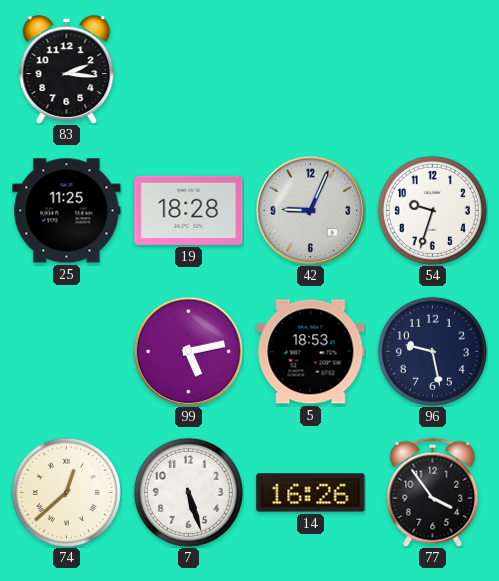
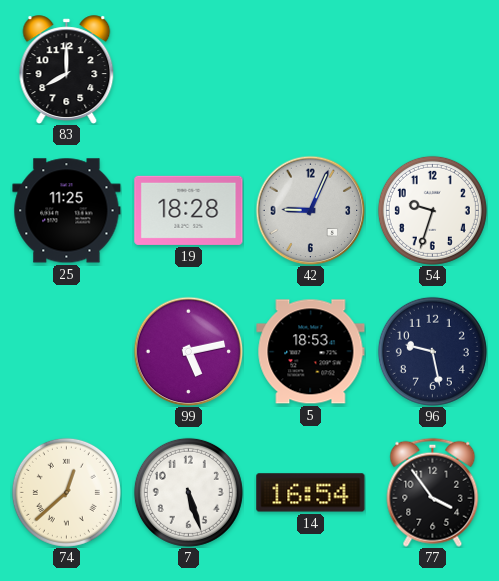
83: 2:16 -> 8:00
14: 16:26 -> 16:54
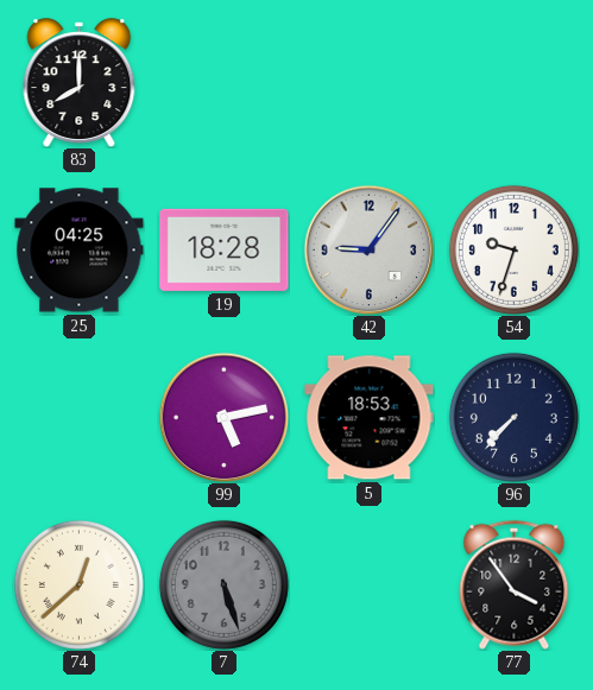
25: 11:25 -> 04:25
42: 9:04 -> 9:06
96: 9:28 -> 7:37
7 dial: white -> grey
14: 16:54 -> none
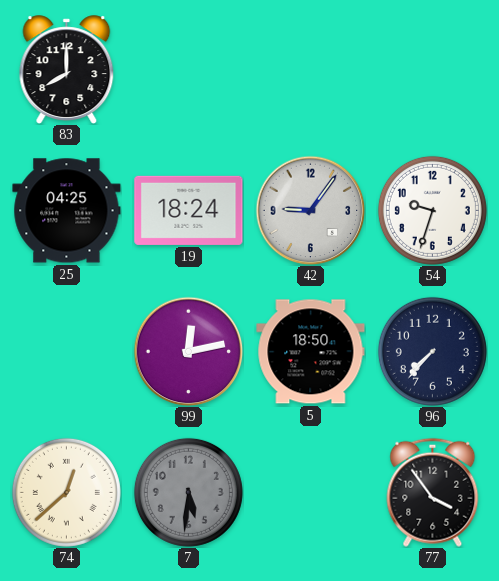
19: 18:28 -> 18:24
99: 5:13 -> 12:13
5: 18:53 -> 18:50
7: 5:27 -> 5:31
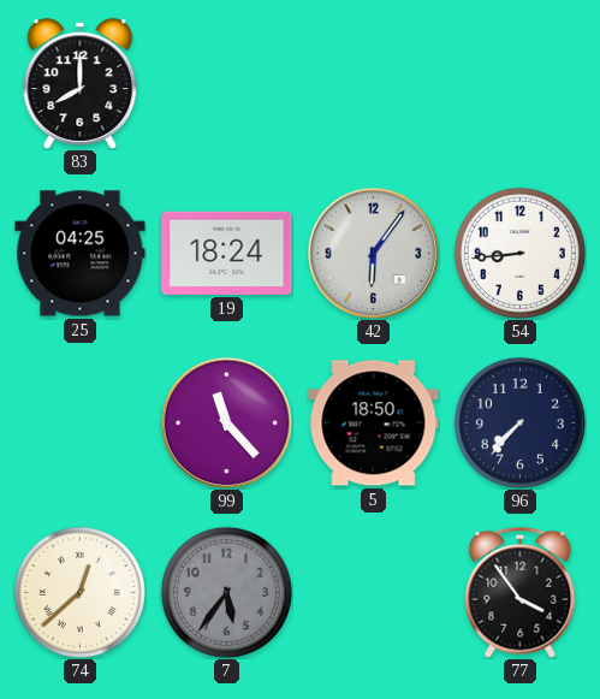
42: 9:06 -> 6:06
54: 9:33 -> 8:44
99: 12:13 -> 11:23
7: 5:31 -> 5:36
